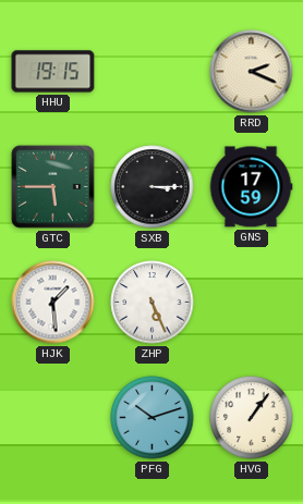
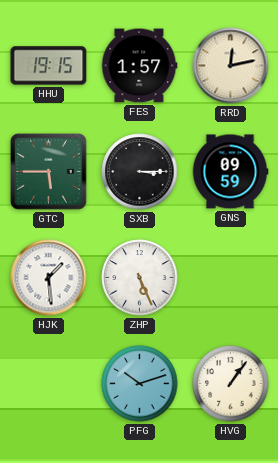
FES: none -> 1:57
RRD: 2:19 -> 12:13
GNS: 17:59 -> 09:59
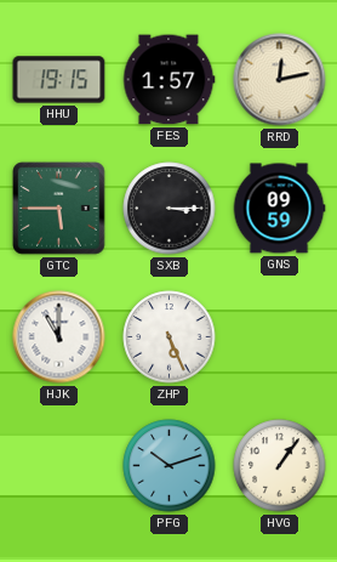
HJK: 1:29 -> 11:00
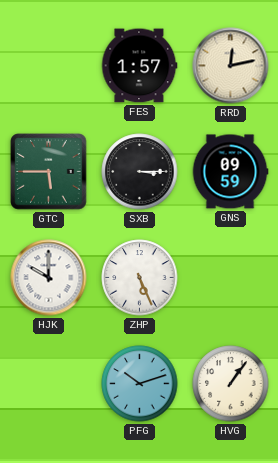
HHU: 19:15 -> none
HJK: 11:00 -> 10:00
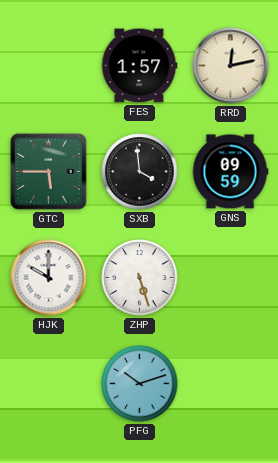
SXB: 3:15 -> 3:59
ZHP: 5:26 -> 5:27
HVG: 1:06 -> none
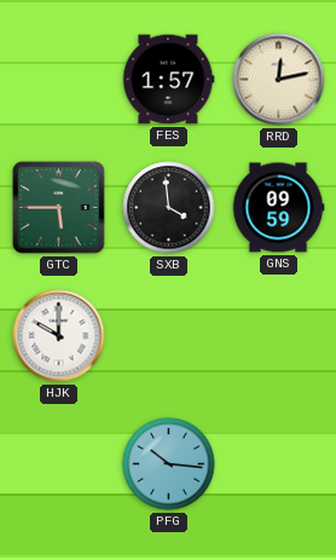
ZHP: 5:27 -> none
PFG: 10:12 -> 10:16
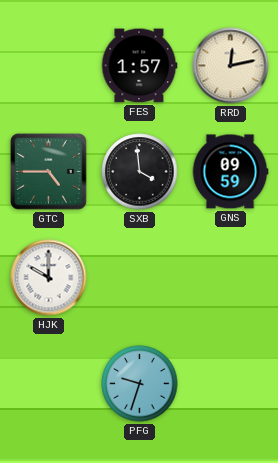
GTC: 5:45 -> 4:45
PFG: 10:16 -> 9:33
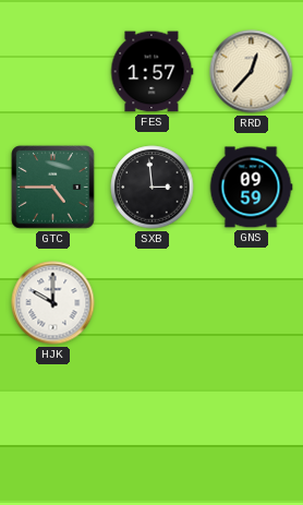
RRD: 12:13 -> 12:37
SXB: 3:59 -> 2:59
PFG: 9:33 -> none
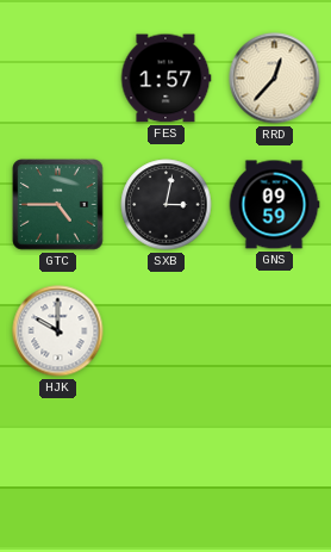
SXB: 2:59 -> 3:02
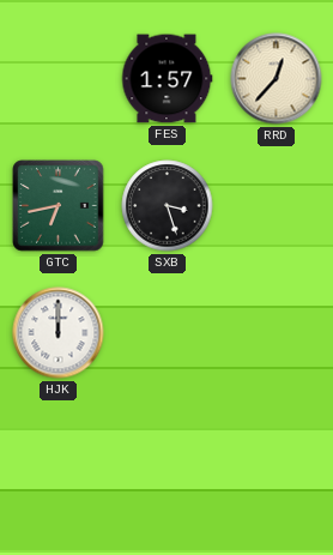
GTC: 4:45 -> 6:43
SXB: 3:02 -> 3:27
GNS: 09:59 -> none
HJK: 10:00 -> 12:00
